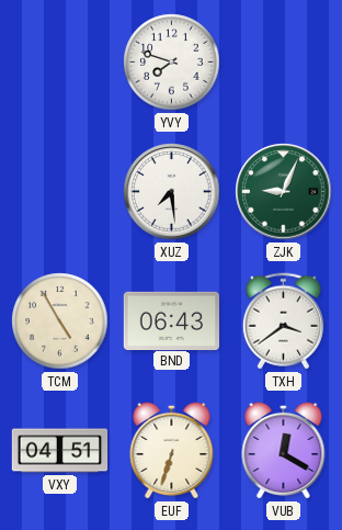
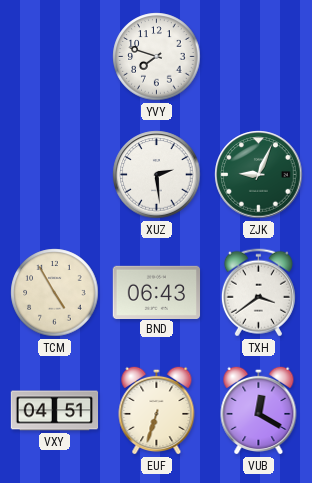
XUZ: 7:29 -> 2:29
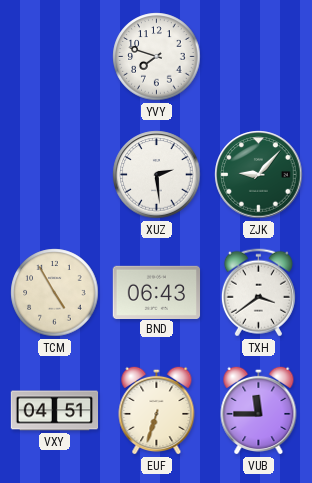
ZJK: 9:04 -> 9:07
VUB: 12:20 -> 11:45
